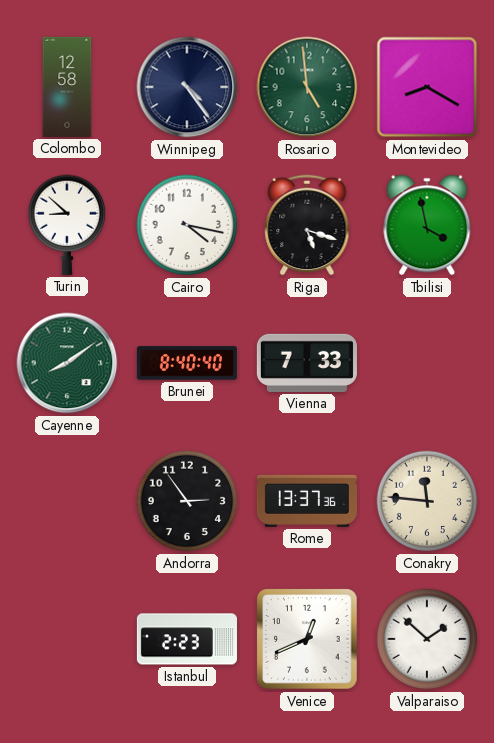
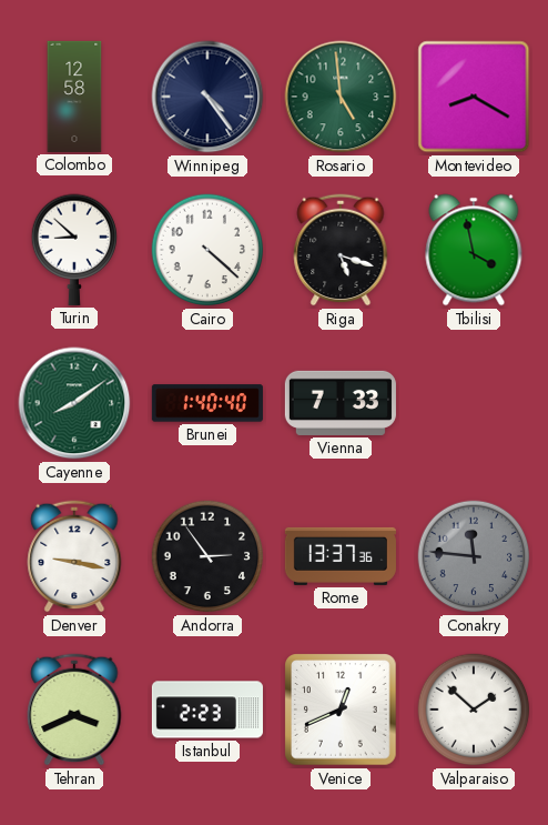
Cairo: 4:17 -> 4:22
Brunei: 8:40 -> 1:40
Denver: none -> 9:17
Conakry dial: cream -> grey
Tehran: none -> 3:41
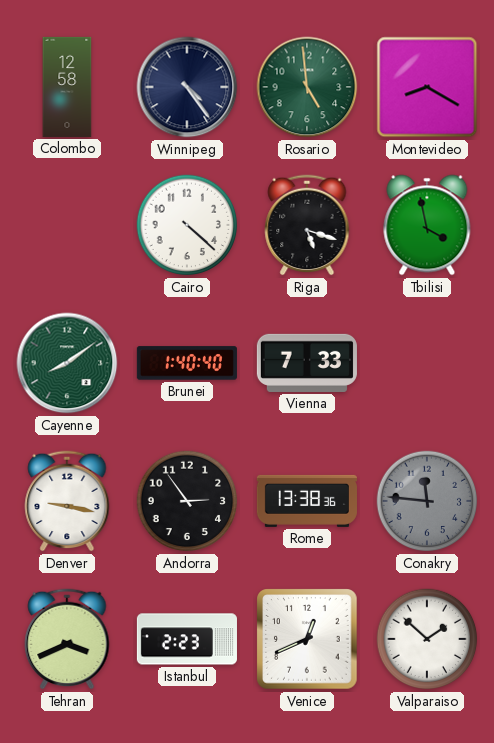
Turin: 8:52 -> none
Rome: 13:37 -> 13:38
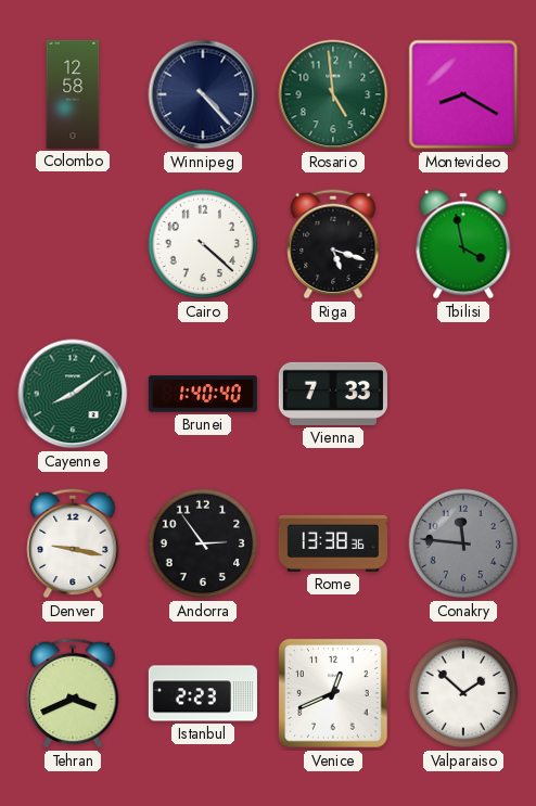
Winnipeg: 4:24 -> 4:23
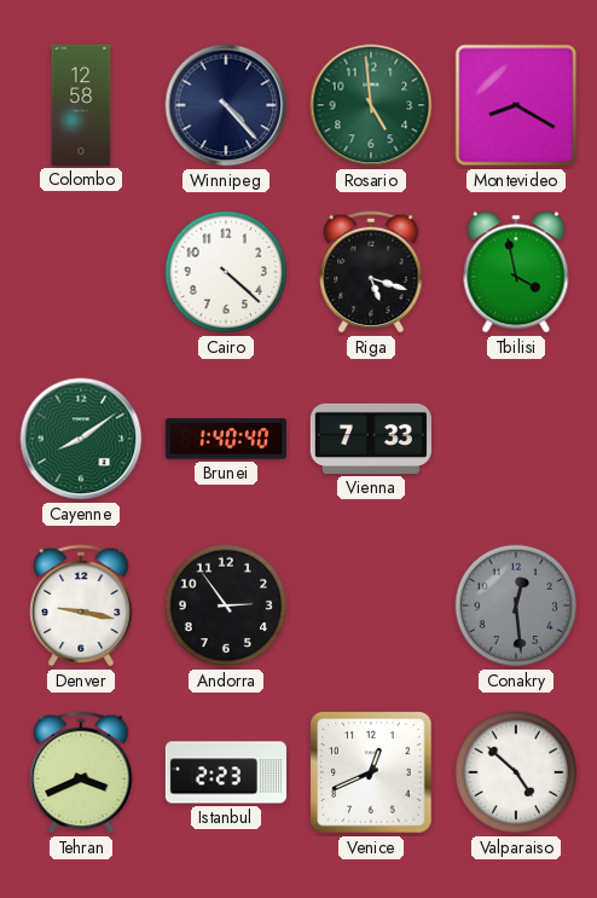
Rome: 13:38 -> none
Conakry: 11:46 -> 12:29
Valparaiso: 1:52 -> 4:52
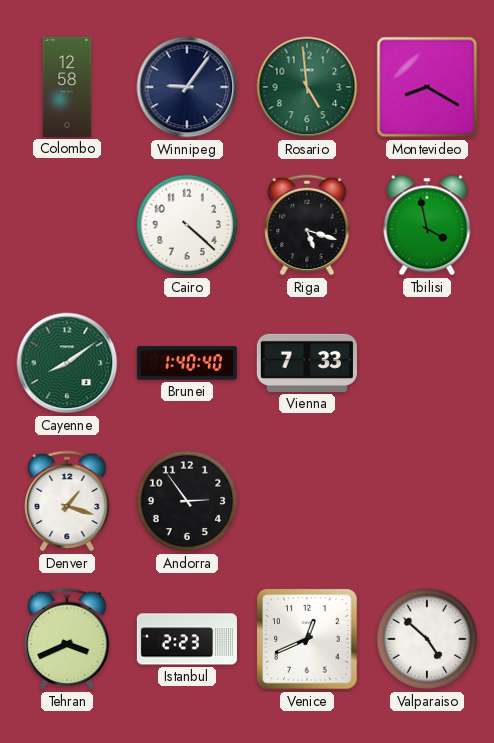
Winnipeg: 4:23 -> 9:06
Denver: 9:17 -> 1:18
Conakry: 12:29 -> none
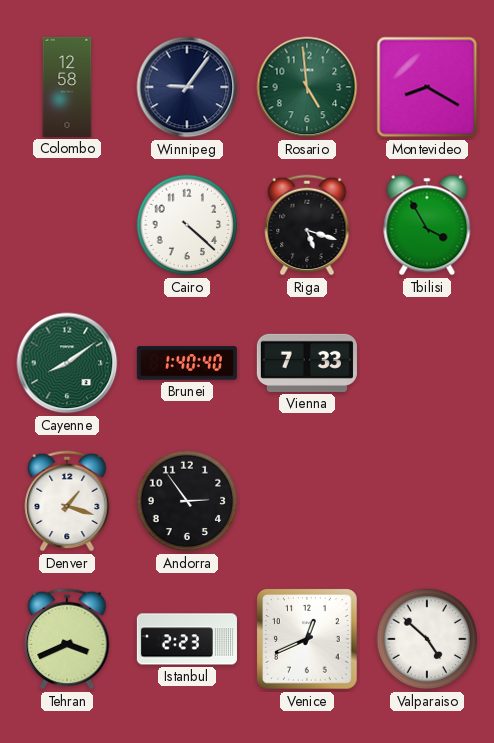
Tbilisi: 3:58 -> 3:55
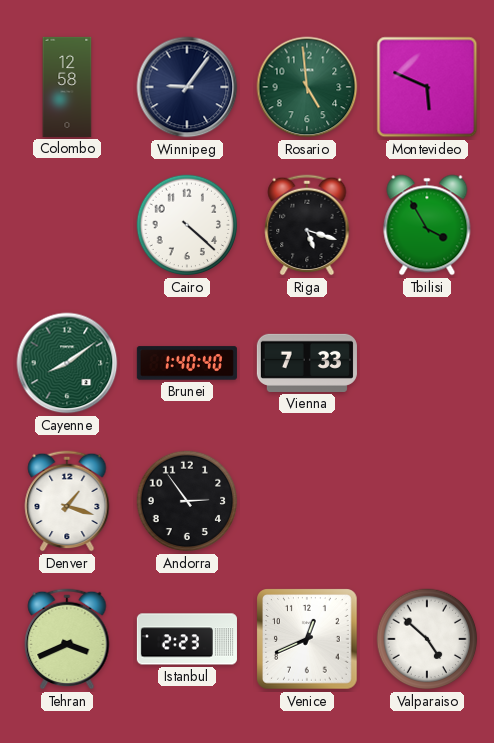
Montevideo: 8:20 -> 5:49
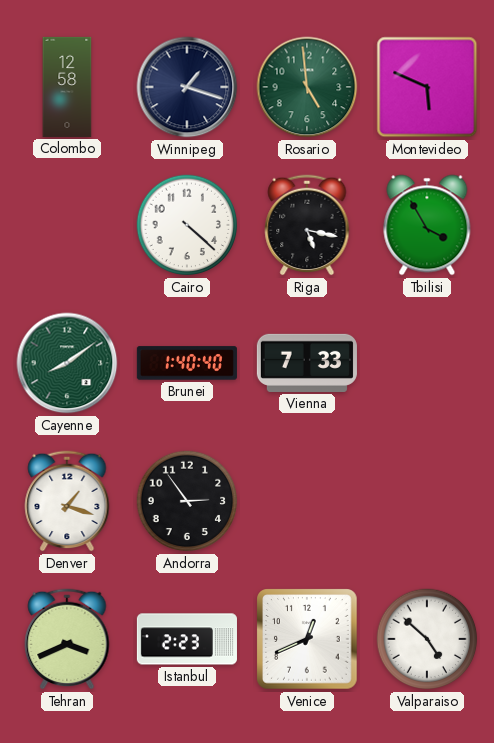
Winnipeg: 9:06 -> 1:18
Riga: 5:18 -> 5:17
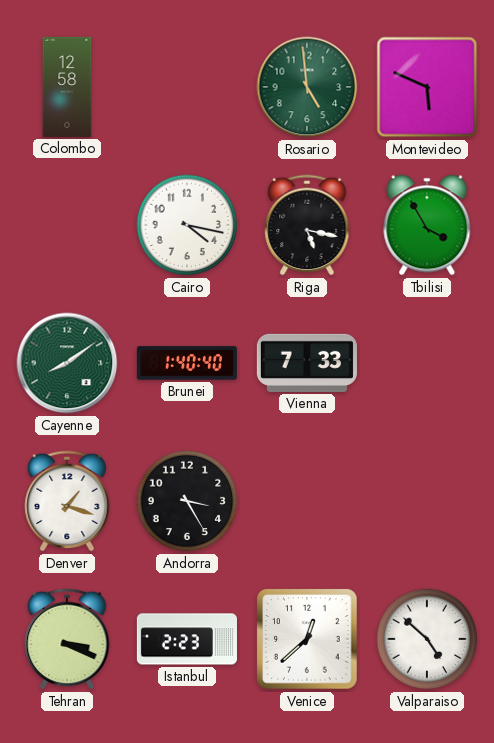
Winnipeg: 1:18 -> none
Cairo: 4:22 -> 4:17
Andorra: 2:54 -> 3:25
Tehran: 3:41 -> 3:19
Venice: 12:41 -> 12:38
